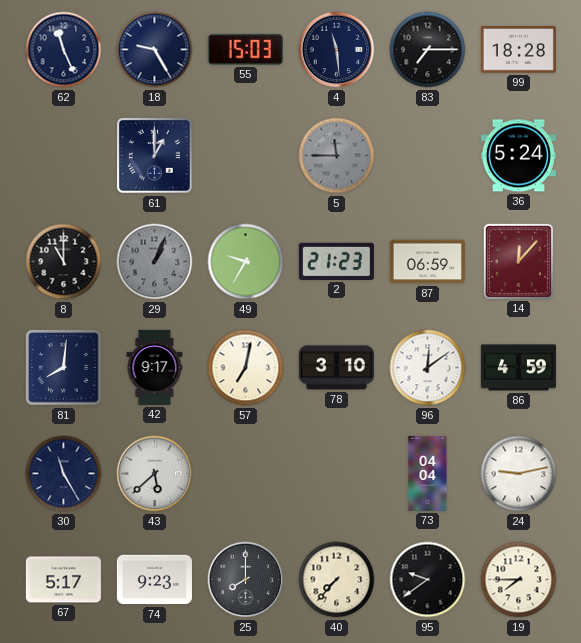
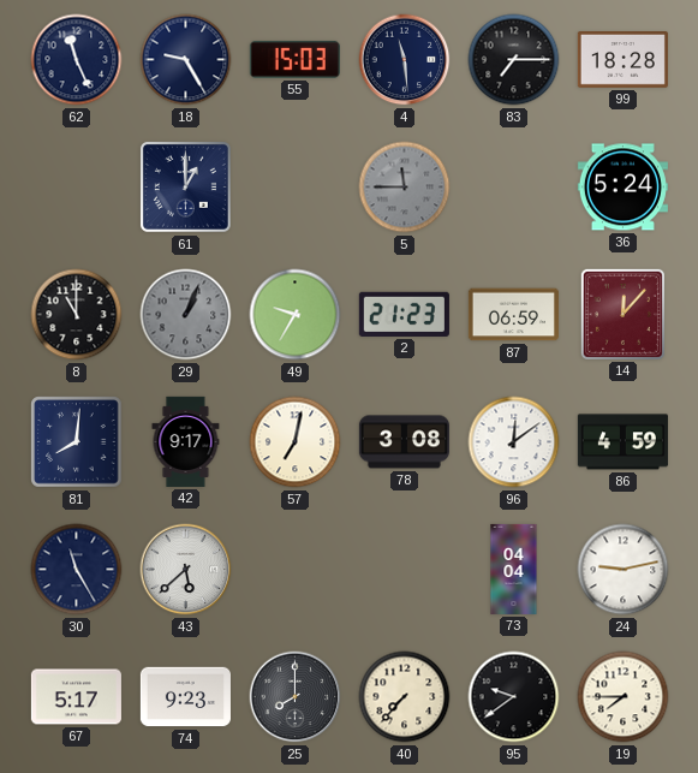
78: 3:10 -> 3:08
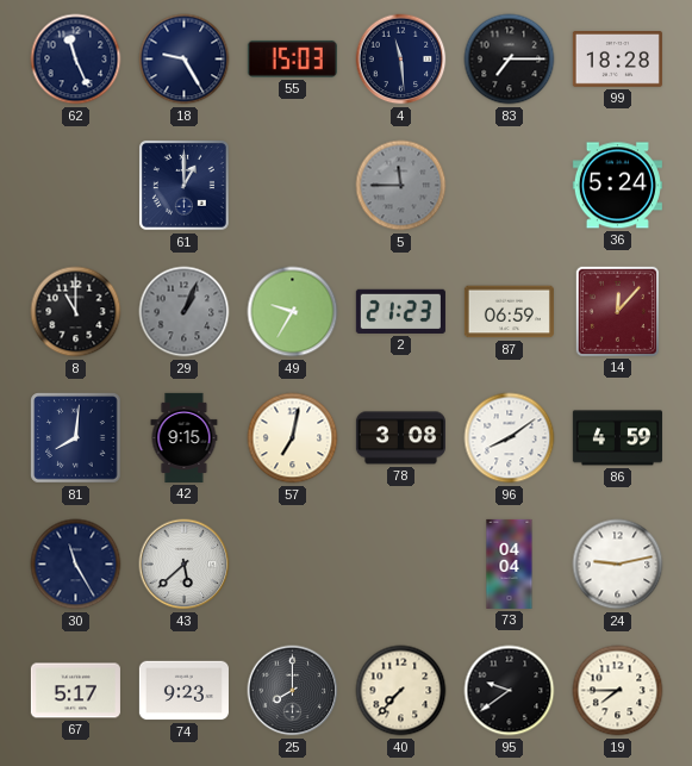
42: 9:17 -> 9:15
96: 12:09 -> 8:09
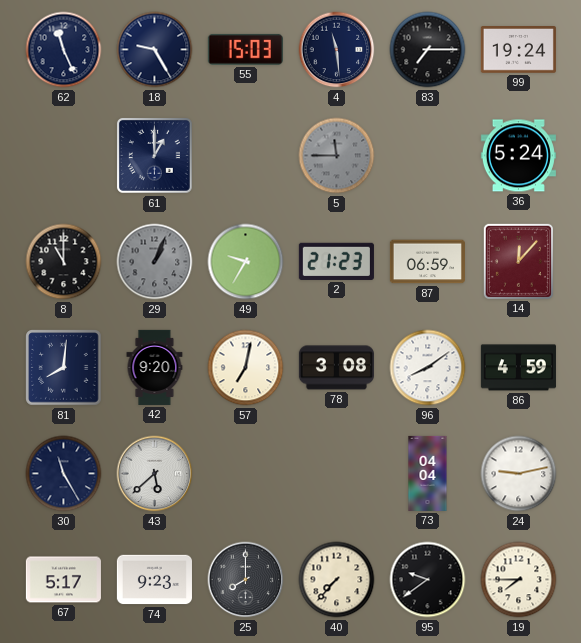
99: 18:28 -> 19:24
42: 9:15 -> 9:20
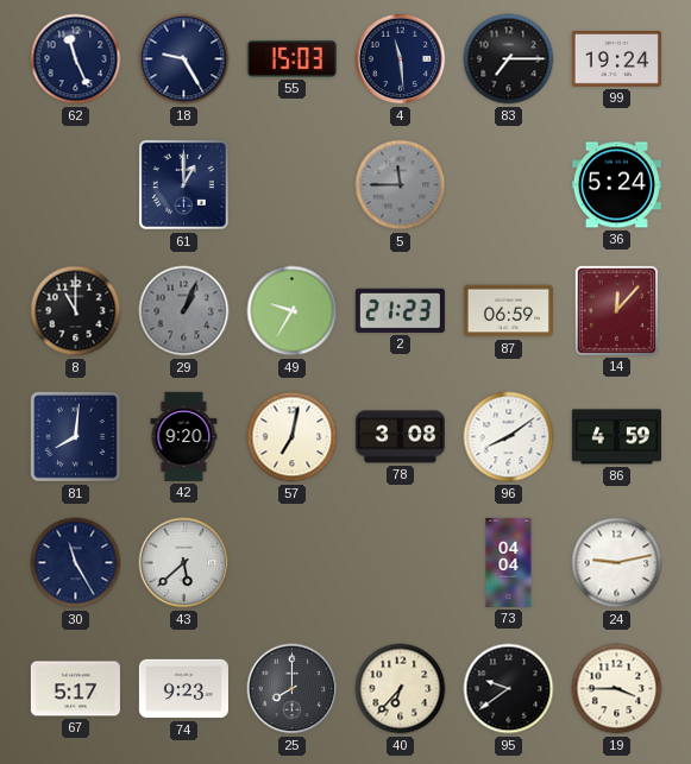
40: 7:37 -> 6:37
19: 7:45 -> 3:45
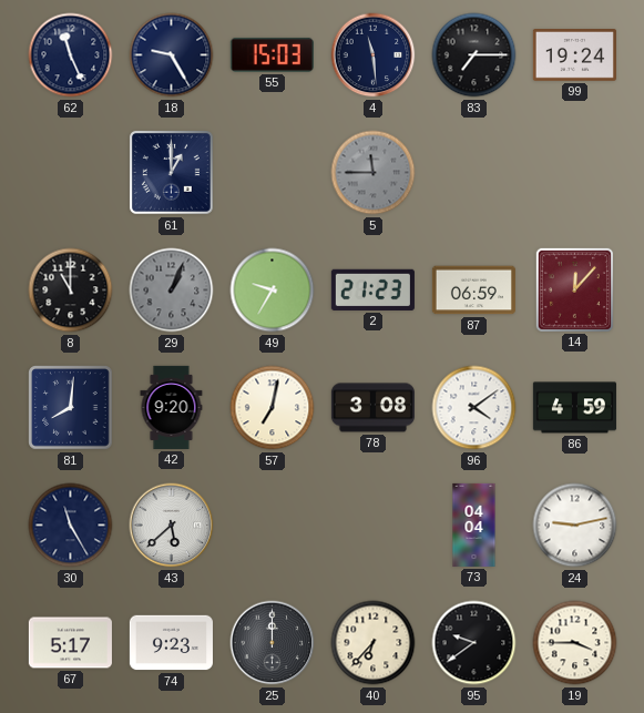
36: 5:24 -> none
96: 8:09 -> 4:09
25: 8:00 -> 12:00
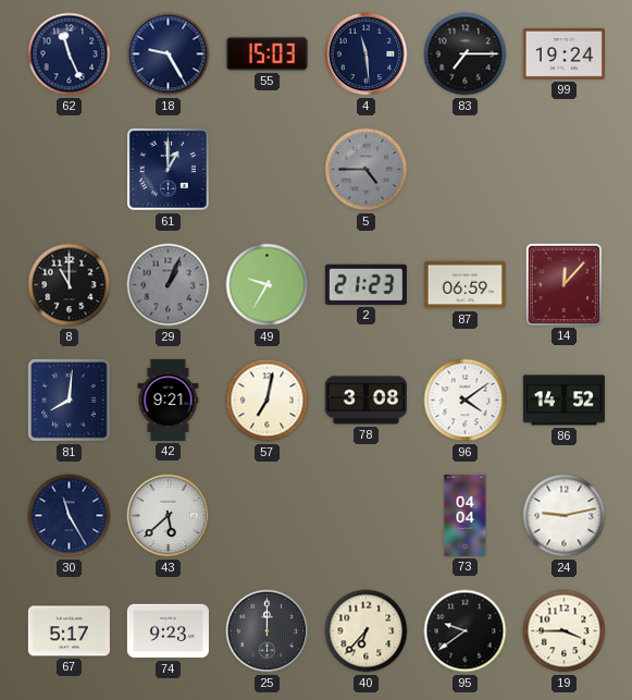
5: 11:45 -> 4:45
42: 9:20 -> 9:21
86: 4:59 -> 14:52
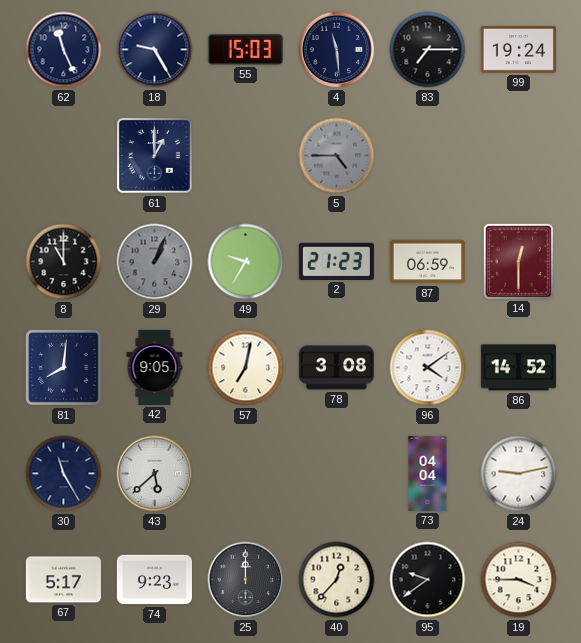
14: 12:07 -> 12:30
42: 9:21 -> 9:05
40: 6:37 -> 12:37
